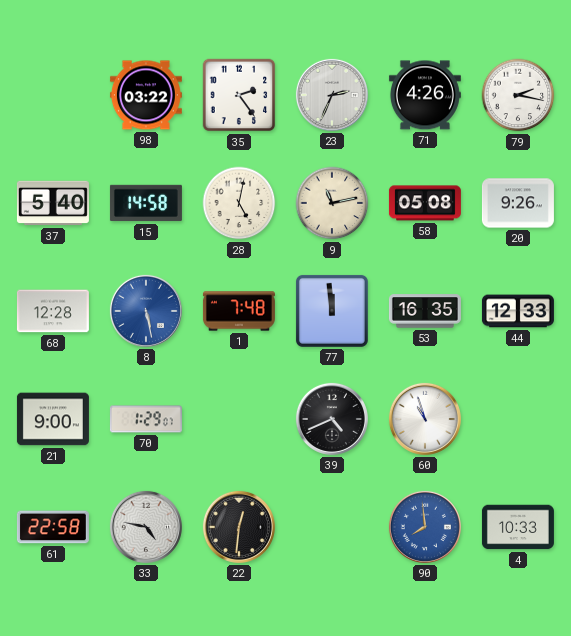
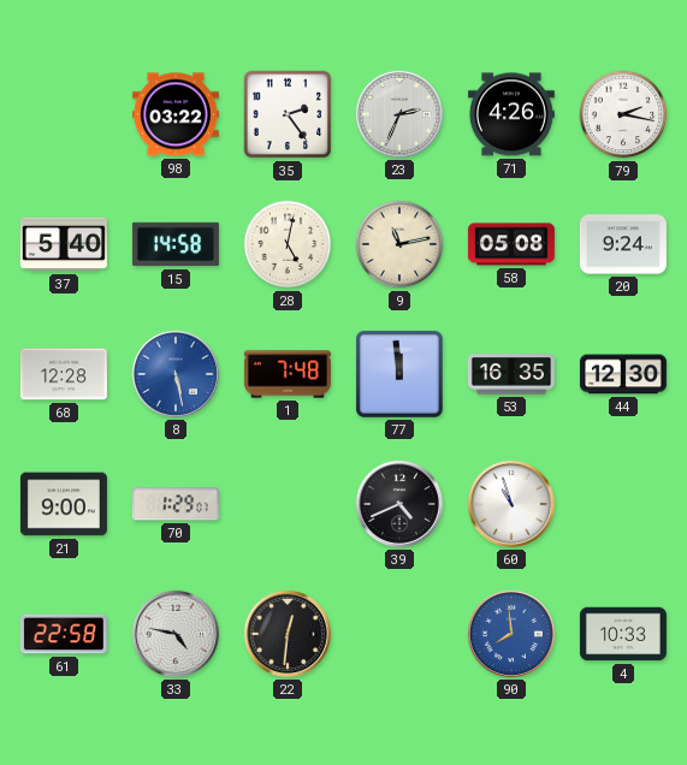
20: 9:26 -> 9:24
44: 12:33 -> 12:30
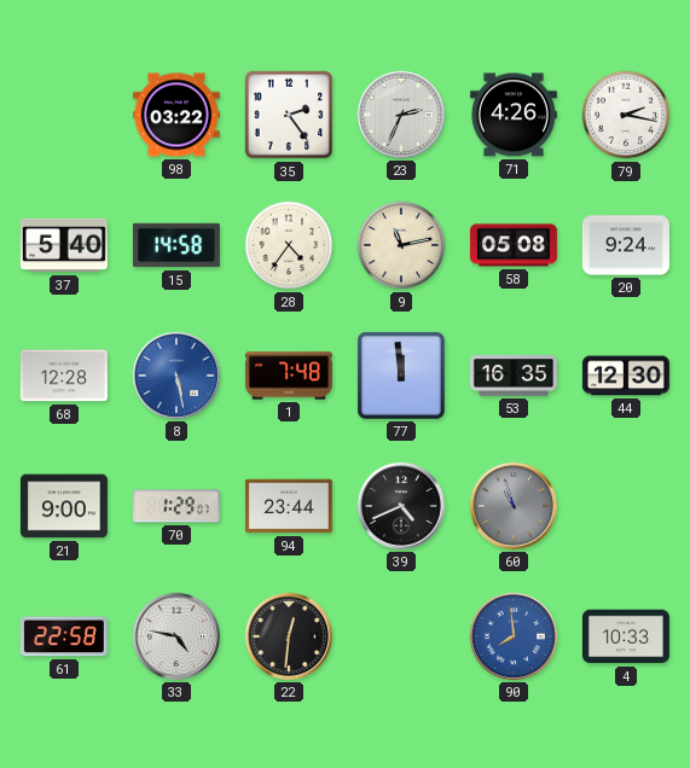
28: 5:02 -> 4:36
94: none -> 23:44
60 dial: white -> grey
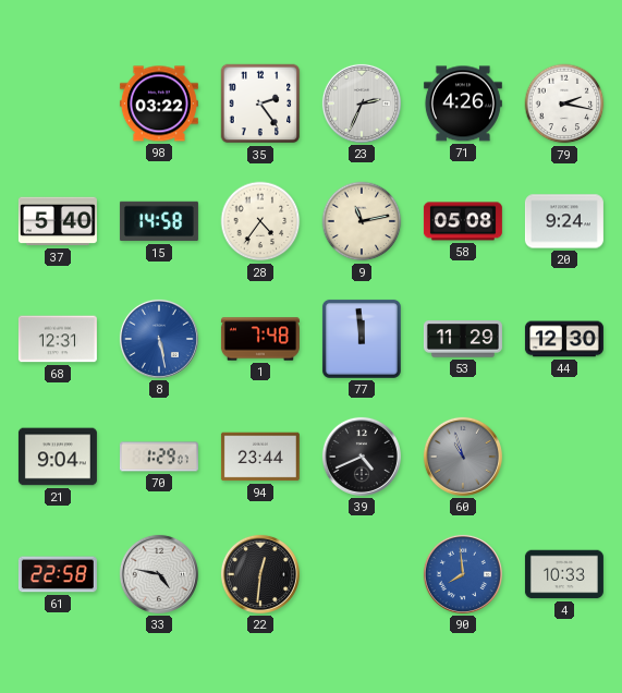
68: 12:28 -> 12:31
53: 16:35 -> 11:29
21: 9:00 -> 9:04
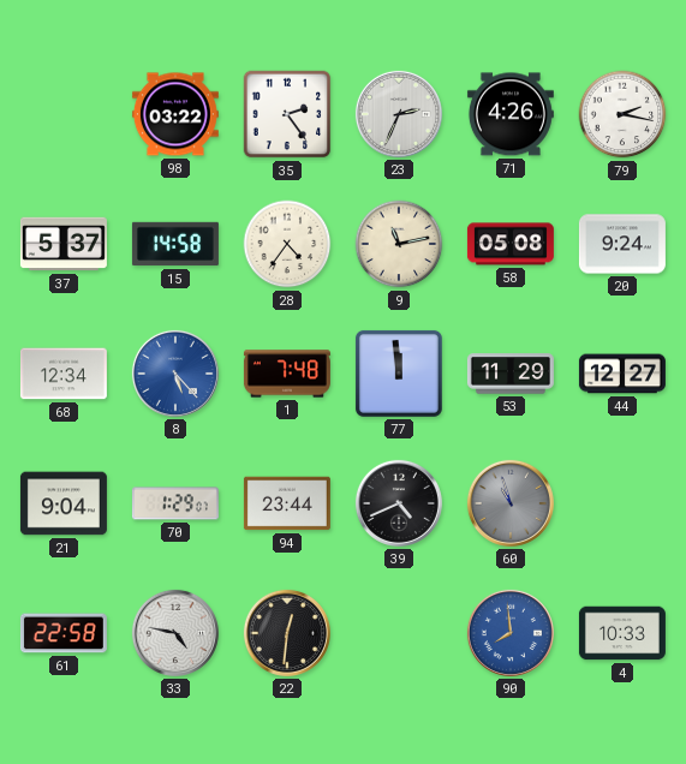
37: 5:40 -> 5:37
68: 12:31 -> 12:34
8: 5:28 -> 5:23
44: 12:30 -> 12:27
